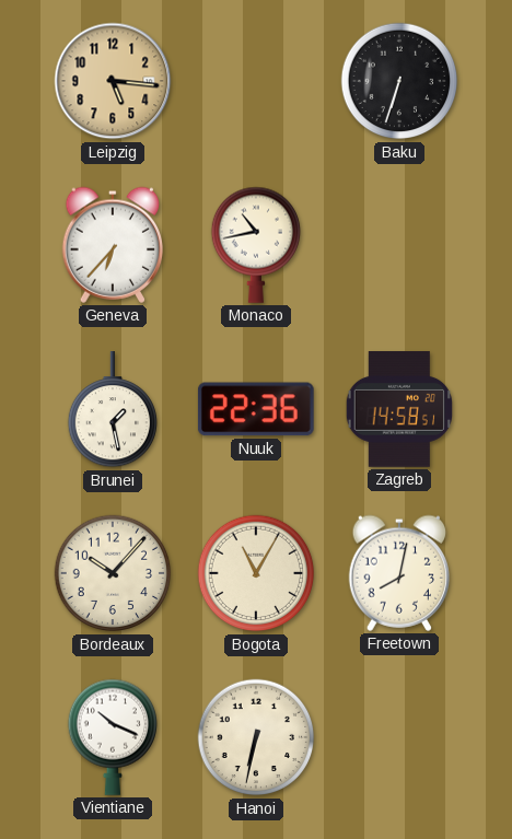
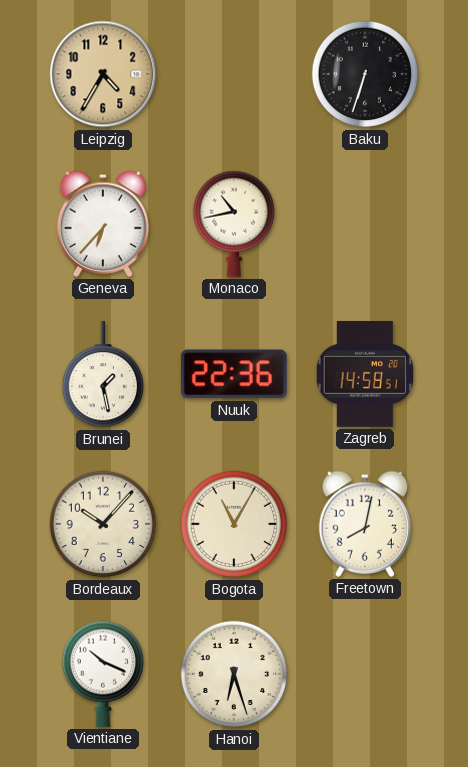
Leipzig: 5:16 -> 4:35
Hanoi: 6:32 -> 6:27
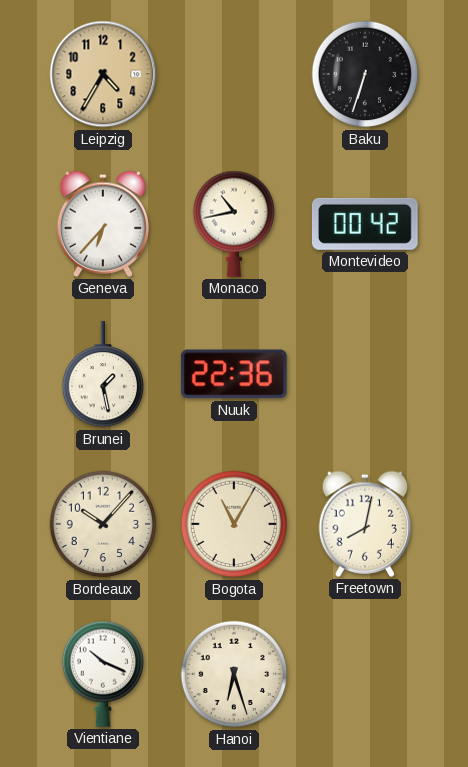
Montevideo: none -> 00:42
Zagreb: 14:58 -> none
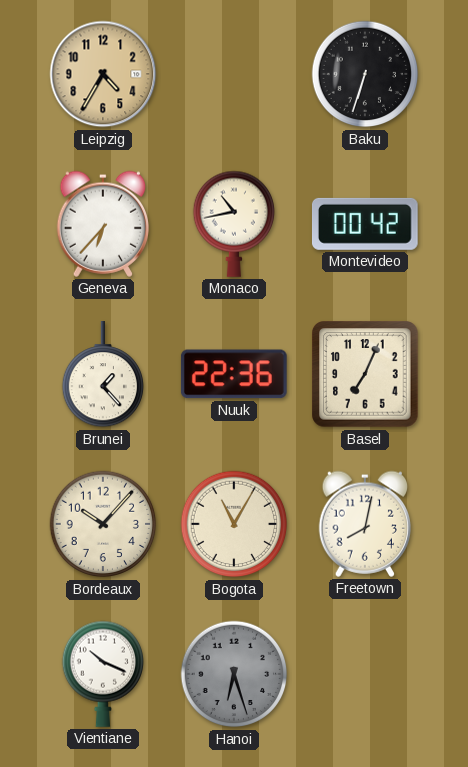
Brunei: 1:28 -> 1:23
Basel: none -> 7:04
Hanoi dial: cream -> grey
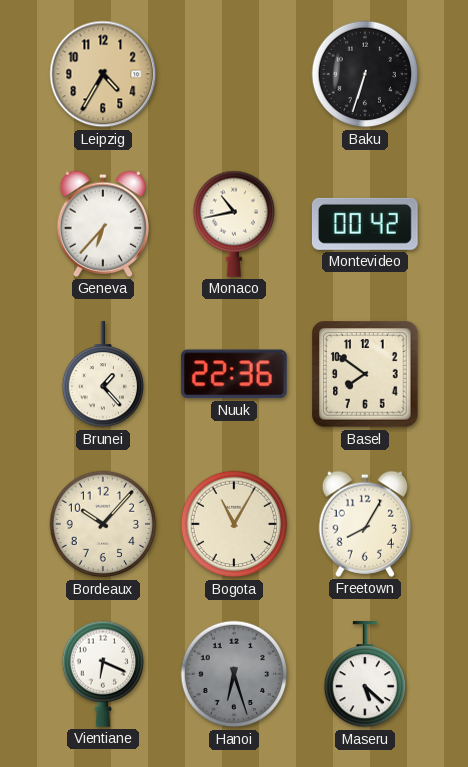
Basel: 7:04 -> 7:51
Freetown: 8:02 -> 8:05
Vientiane: 10:19 -> 6:19
Maseru: none -> 5:22
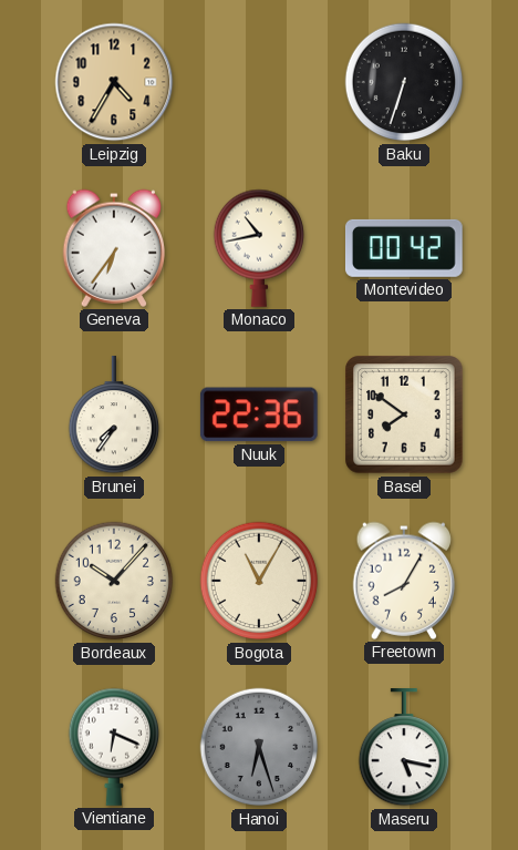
Geneva: 6:37 -> 6:36
Brunei: 1:23 -> 7:36
Maseru: 5:22 -> 5:17
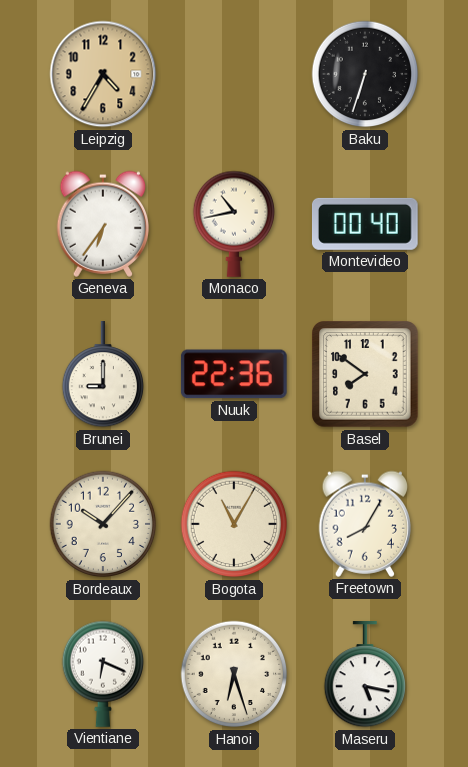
Montevideo: 00:42 -> 00:40
Brunei: 7:36 -> 9:00
Hanoi dial: grey -> cream
